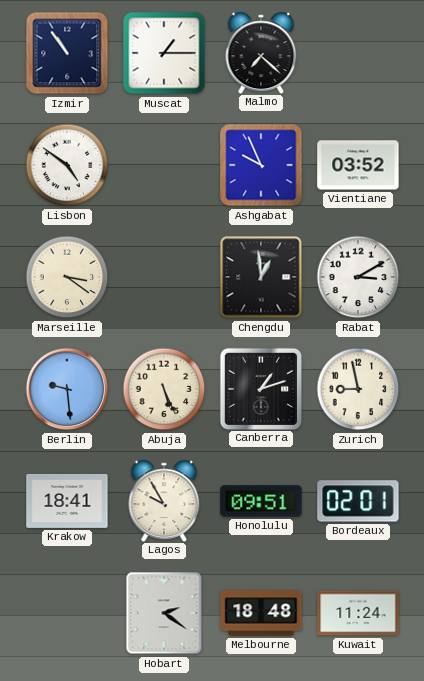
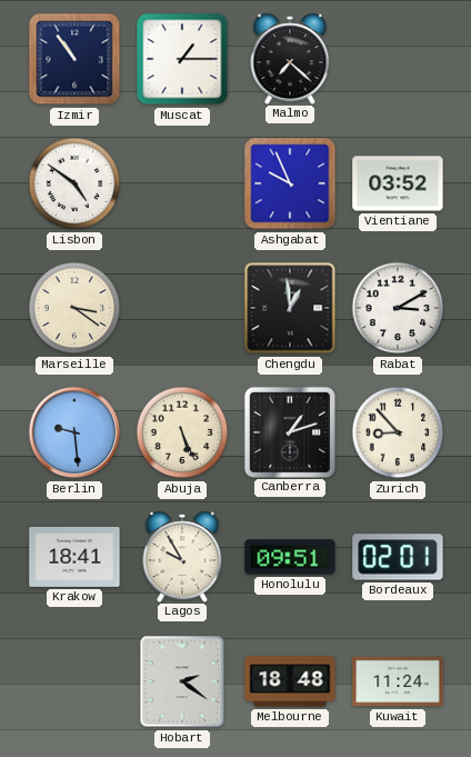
Zurich: 8:58 -> 8:53
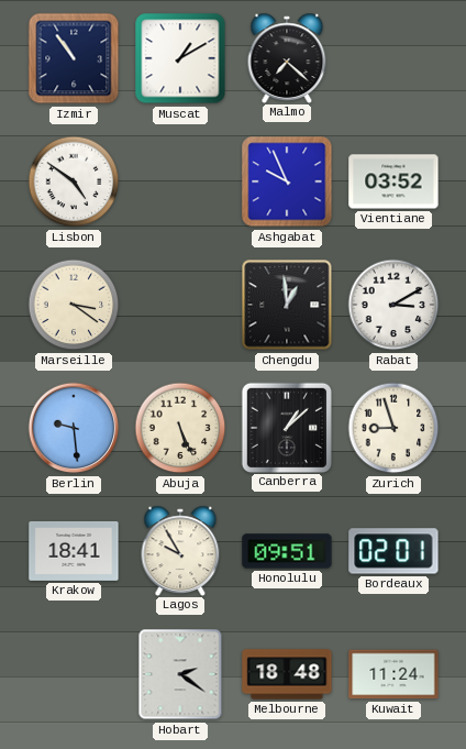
Muscat: 1:15 -> 1:10
Canberra: 1:12 -> 1:08
Zurich: 8:53 -> 8:57
